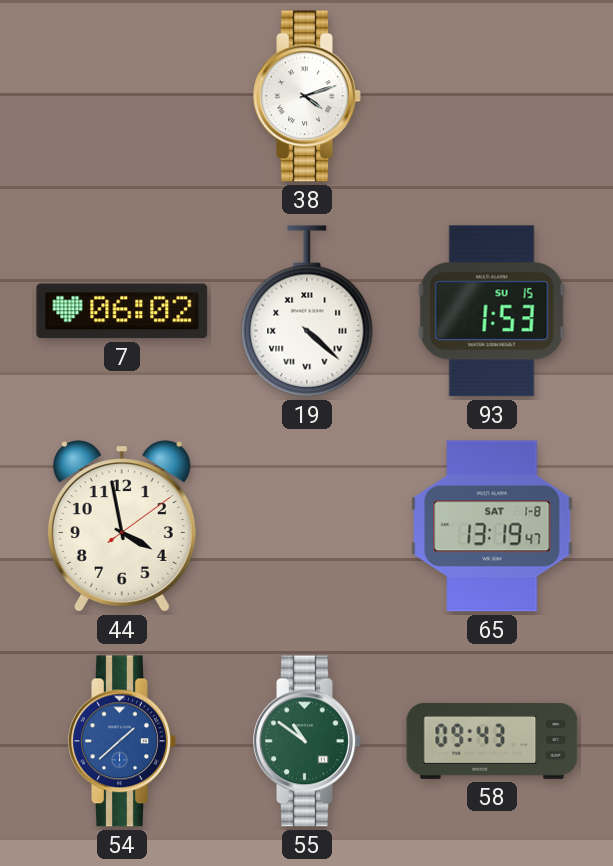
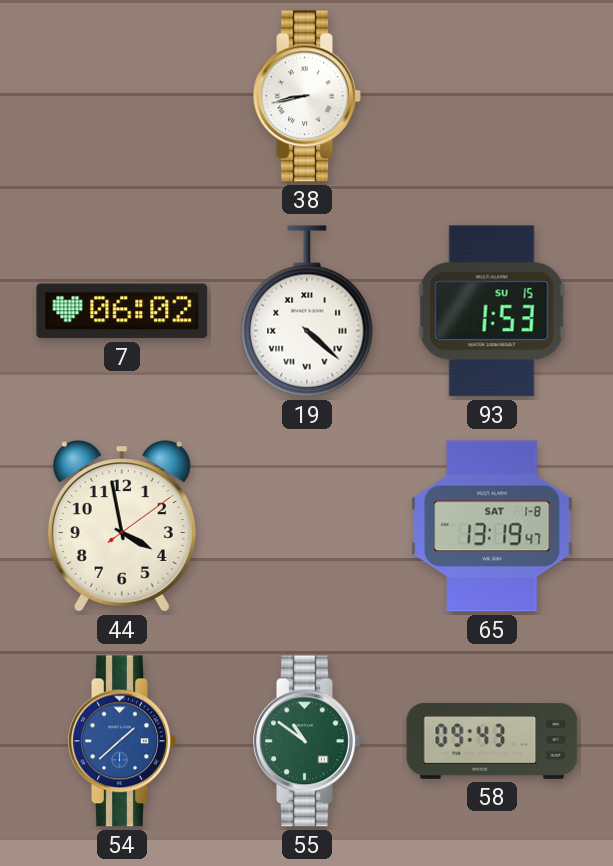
38: 4:12 -> 8:43
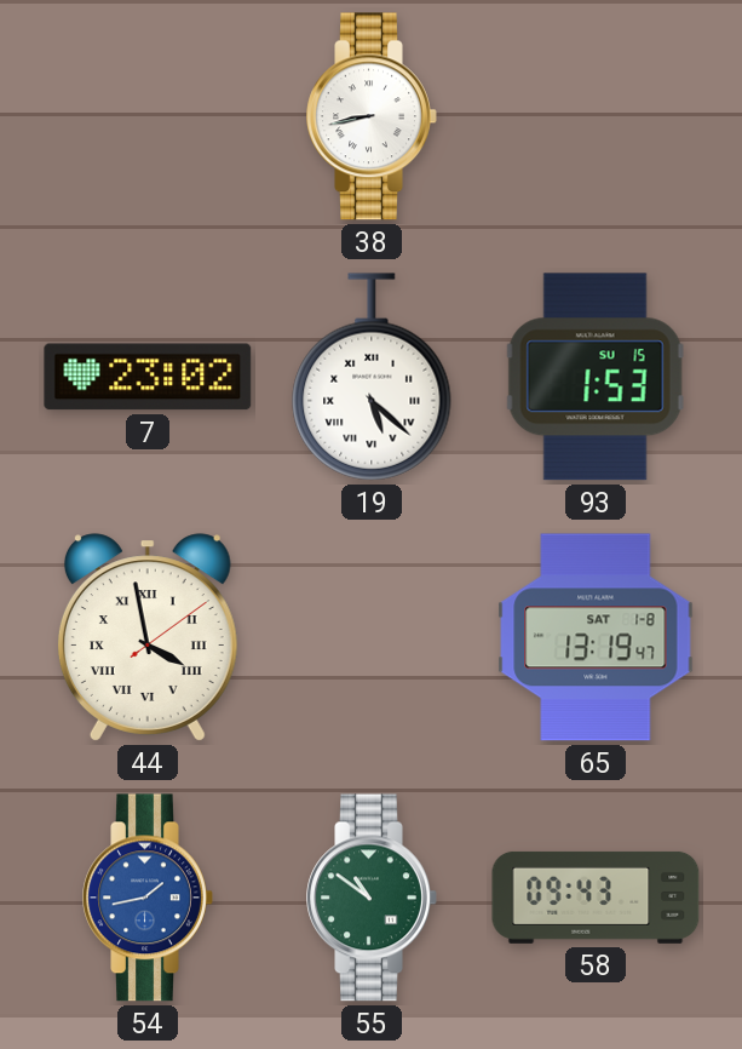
7: 06:02 -> 23:02
19: 4:22 -> 5:22
44 numerals: Arabic -> Roman
54: 1:38 -> 1:43
